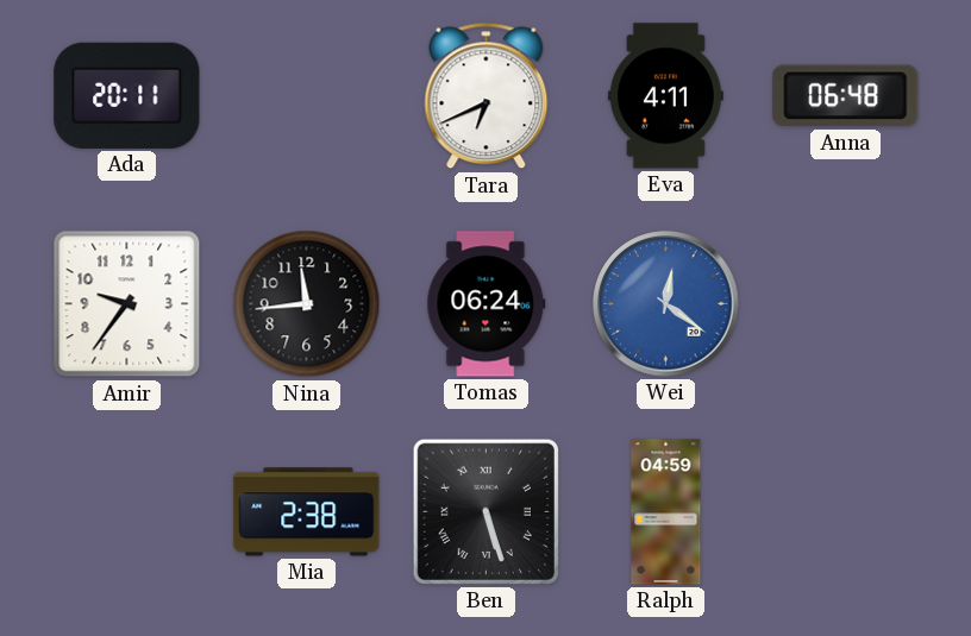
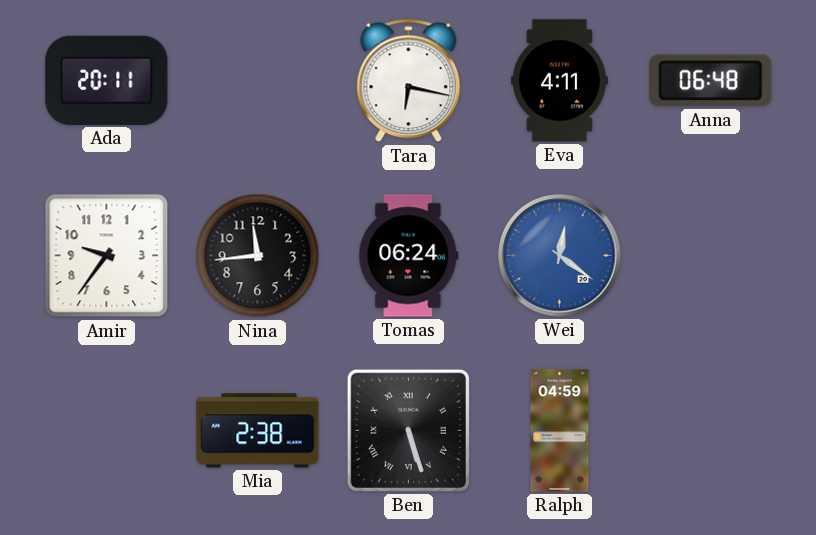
Tara: 6:41 -> 6:17
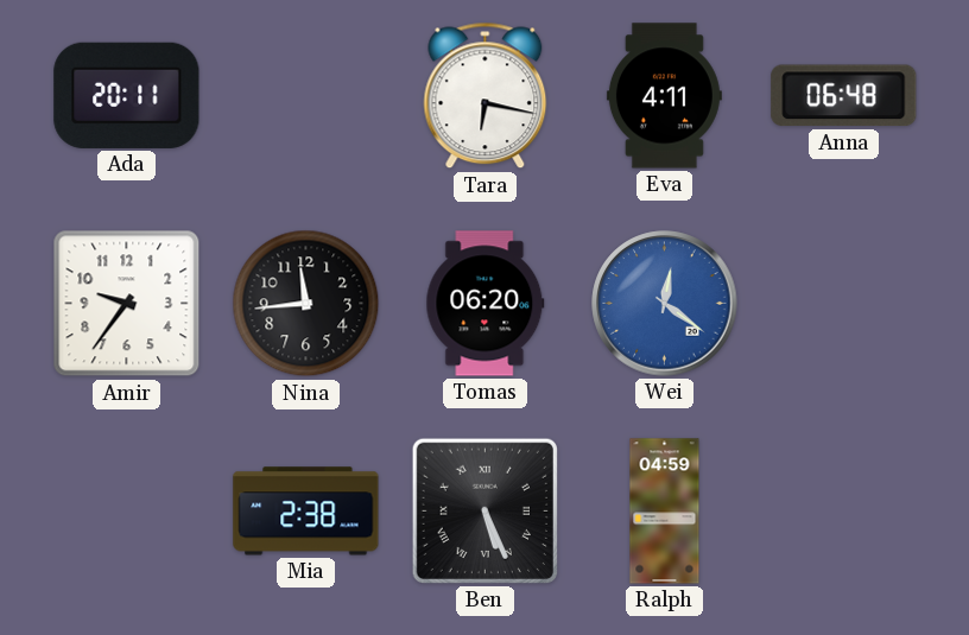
Tomas: 06:24 -> 06:20
Ben: 5:27 -> 5:26
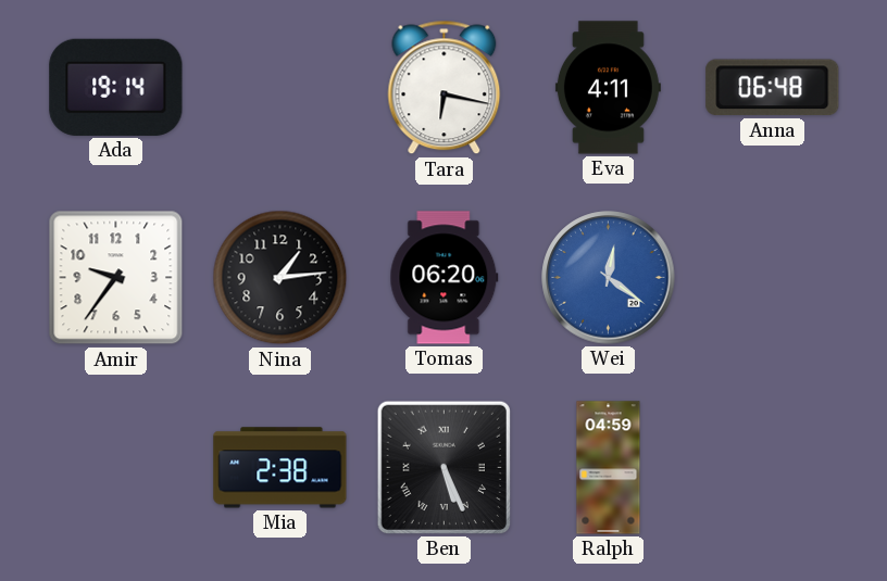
Ada: 20:11 -> 19:14
Nina: 11:44 -> 1:14
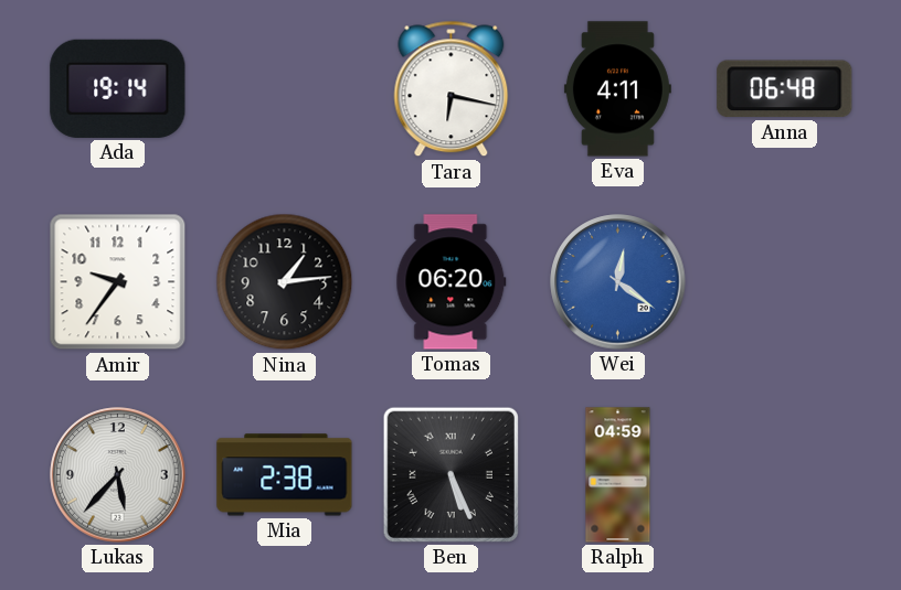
Lukas: none -> 5:37
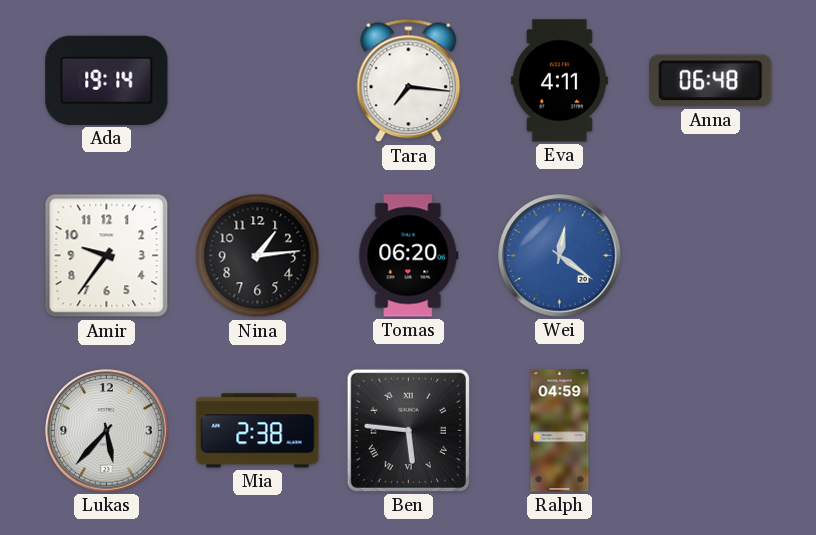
Tara: 6:17 -> 7:16
Ben: 5:26 -> 5:46
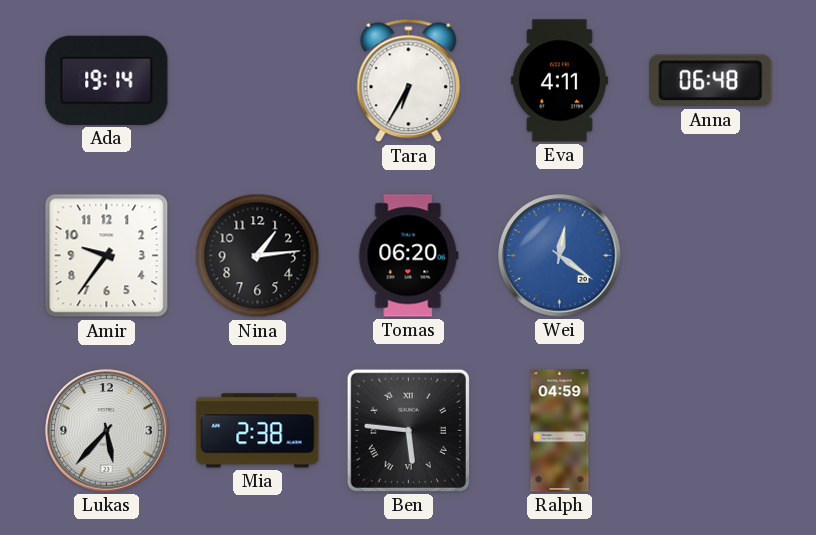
Tara: 7:16 -> 6:35
